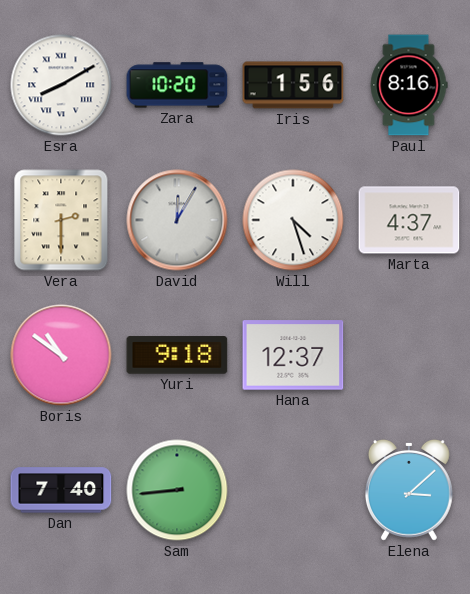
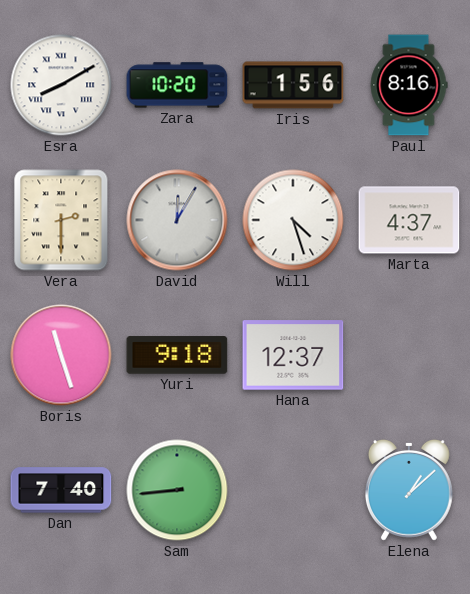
Boris: 10:51 -> 11:27
Elena: 3:08 -> 1:08
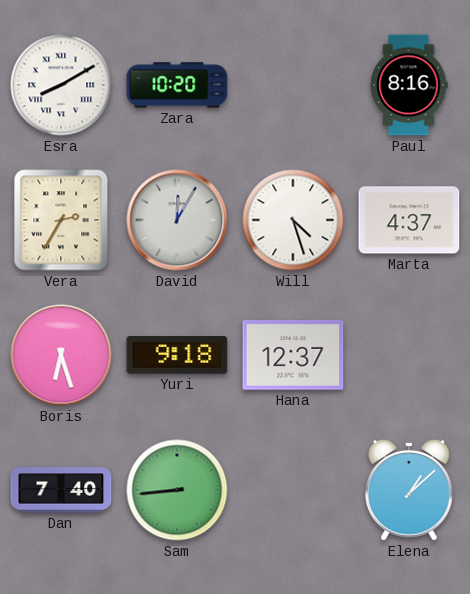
Iris: 1:56 -> none
Vera: 2:30 -> 2:35
Boris: 11:27 -> 6:27
